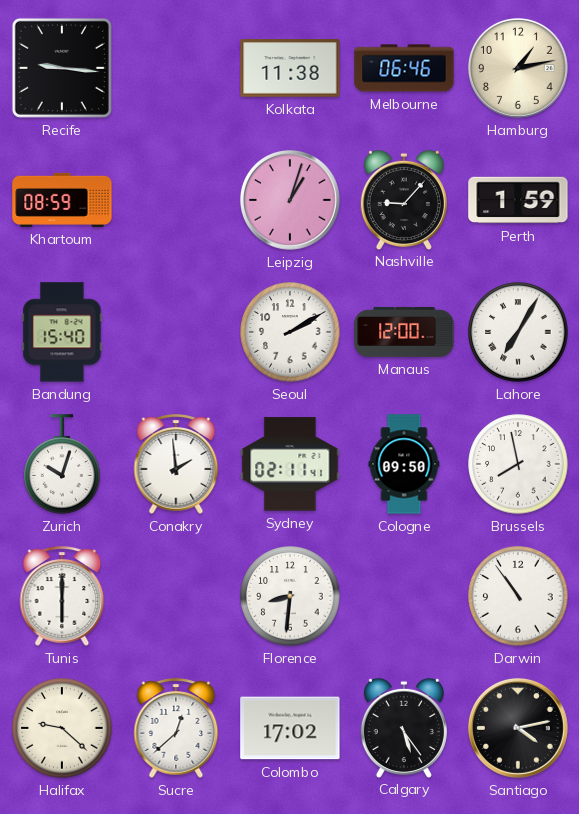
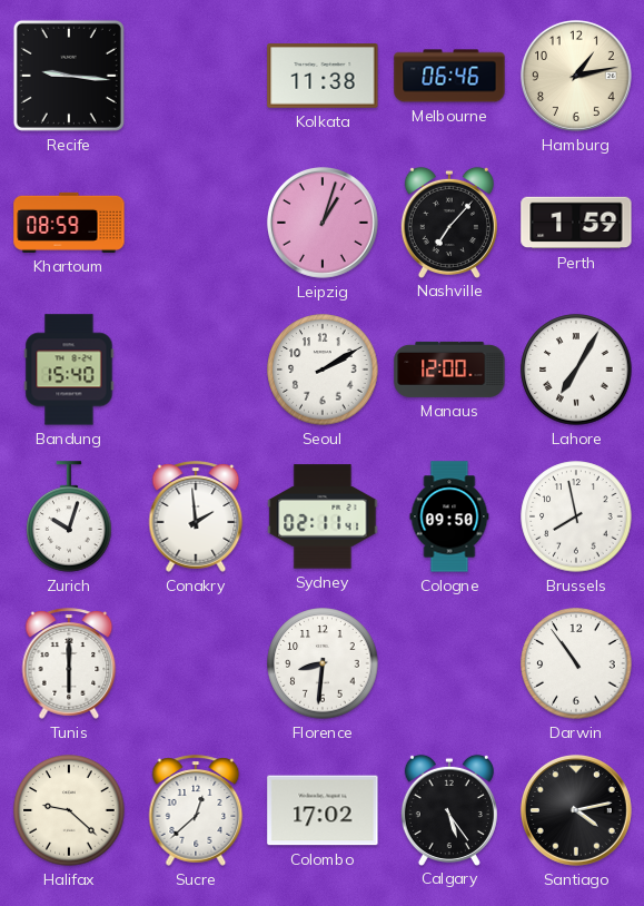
Nashville: 9:07 -> 7:07
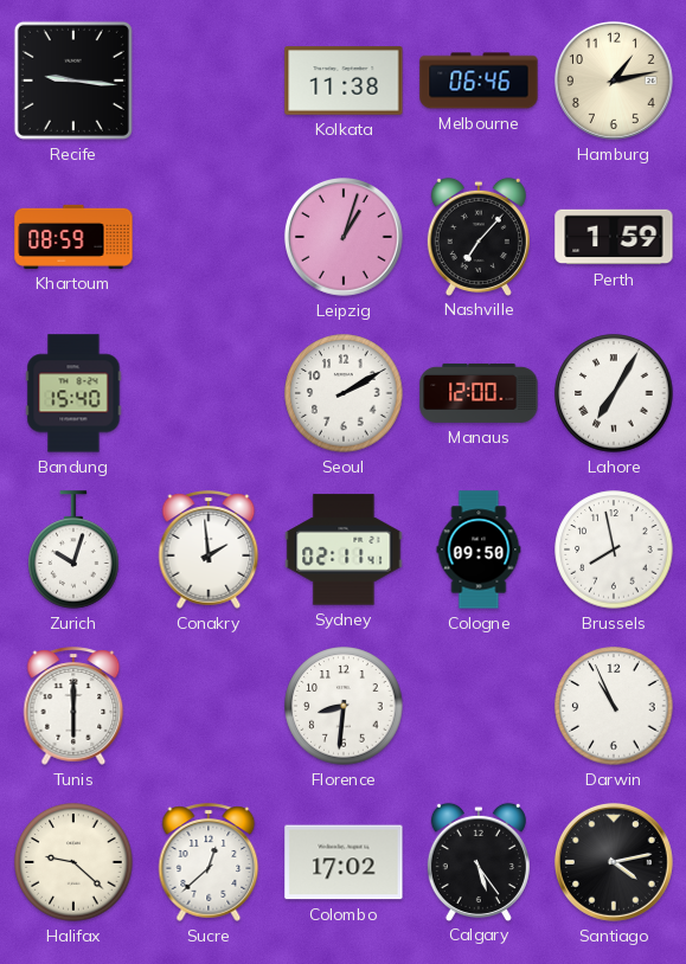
Darwin: 10:54 -> 10:56
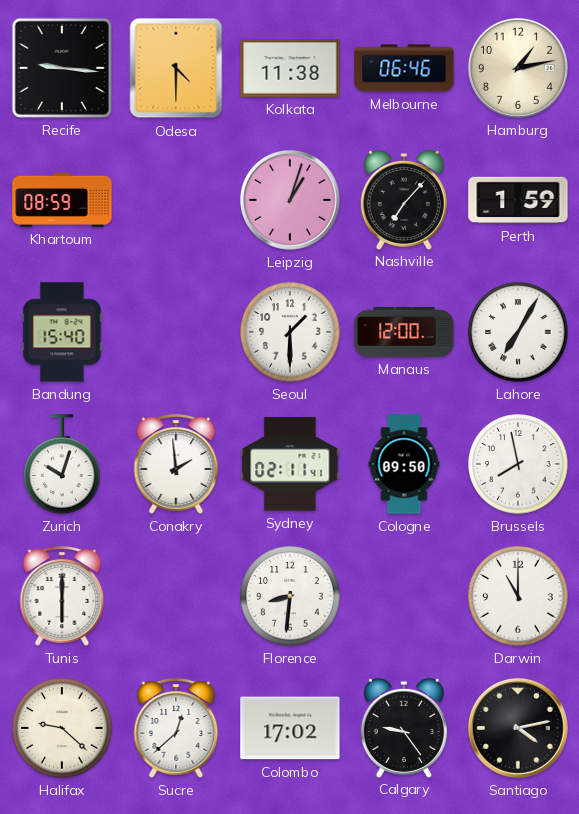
Odesa: none -> 4:30
Seoul: 2:10 -> 1:30
Darwin: 10:56 -> 11:00
Calgary: 5:24 -> 9:24
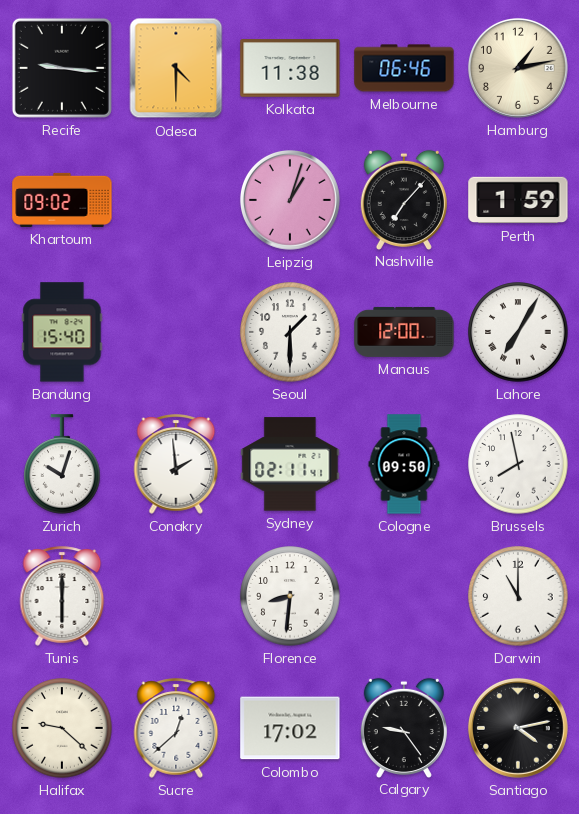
Khartoum: 08:59 -> 09:02
